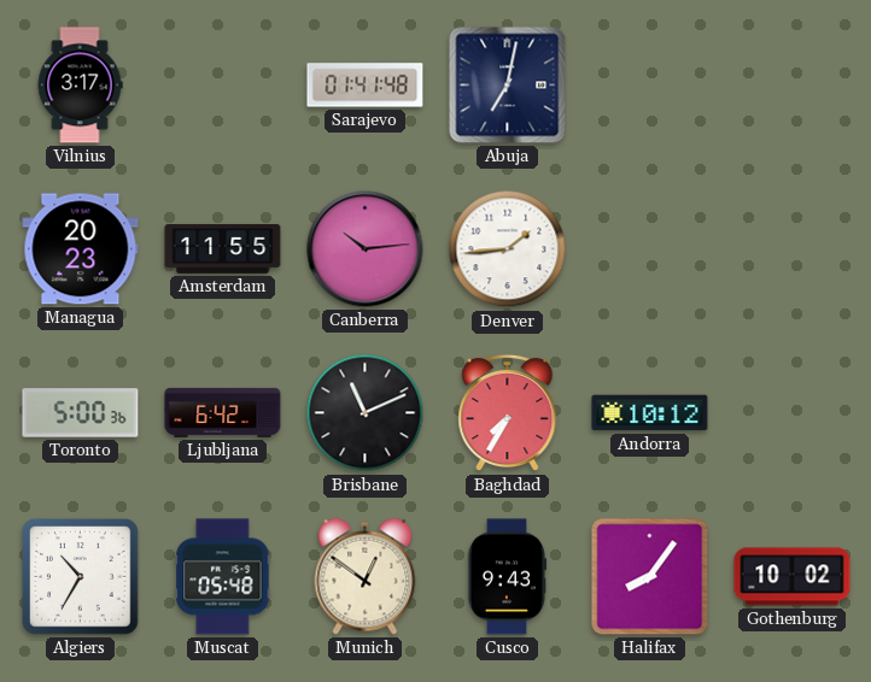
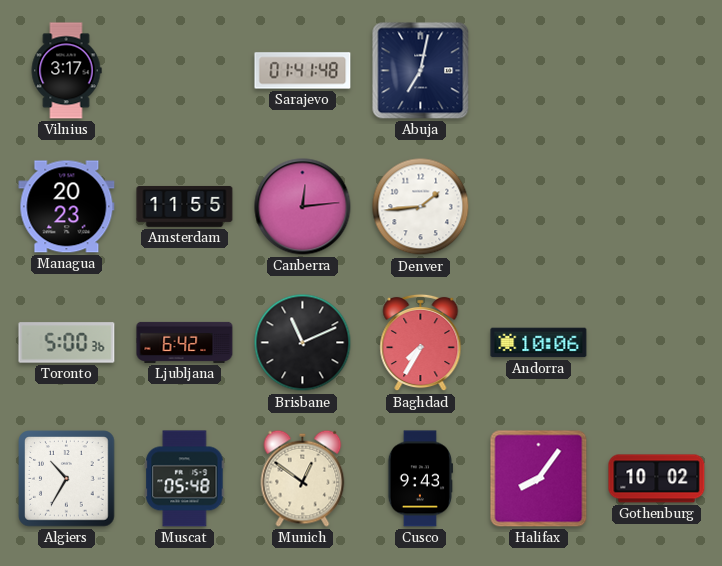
Canberra: 10:14 -> 12:14
Andorra: 10:12 -> 10:06
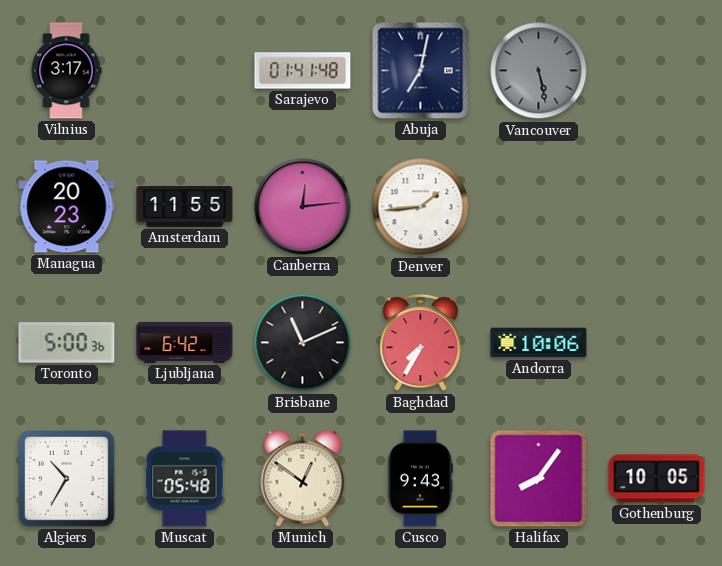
Vancouver: none -> 5:28
Gothenburg: 10:02 -> 10:05
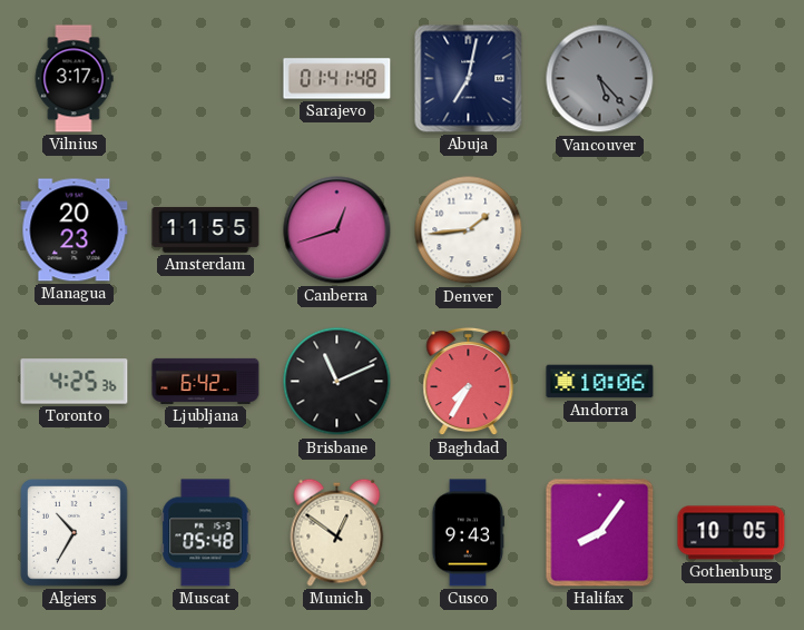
Vancouver: 5:28 -> 5:23
Canberra: 12:14 -> 12:42
Toronto: 5:00 -> 4:25
